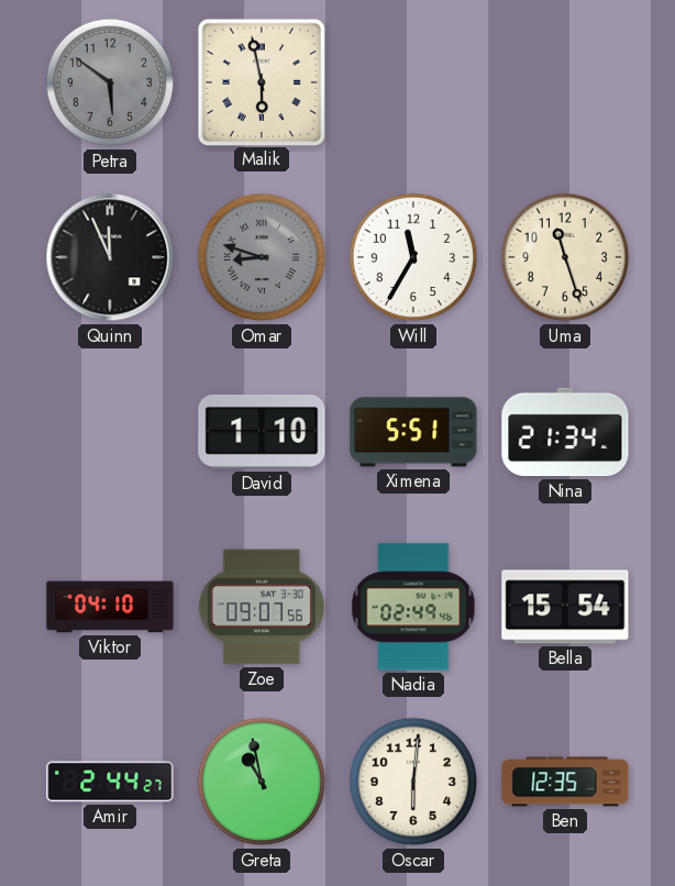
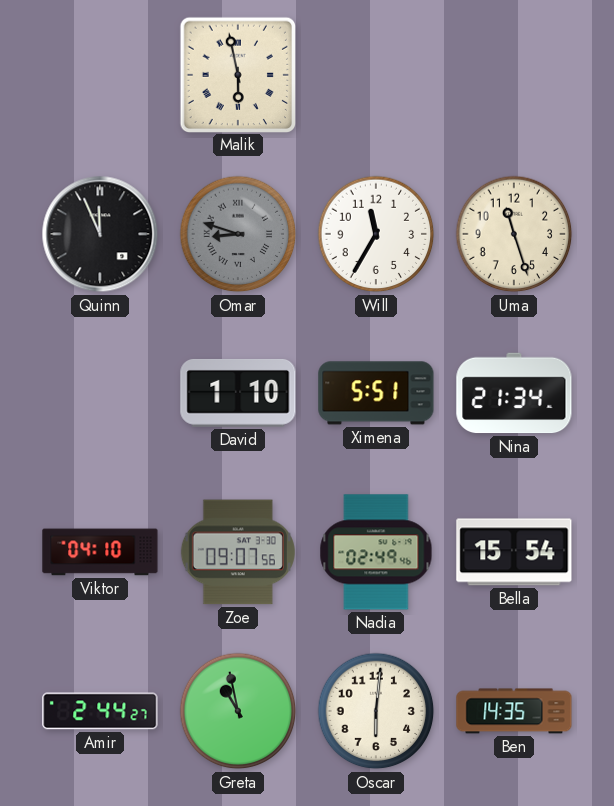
Petra: 5:51 -> none
Ben: 12:35 -> 14:35
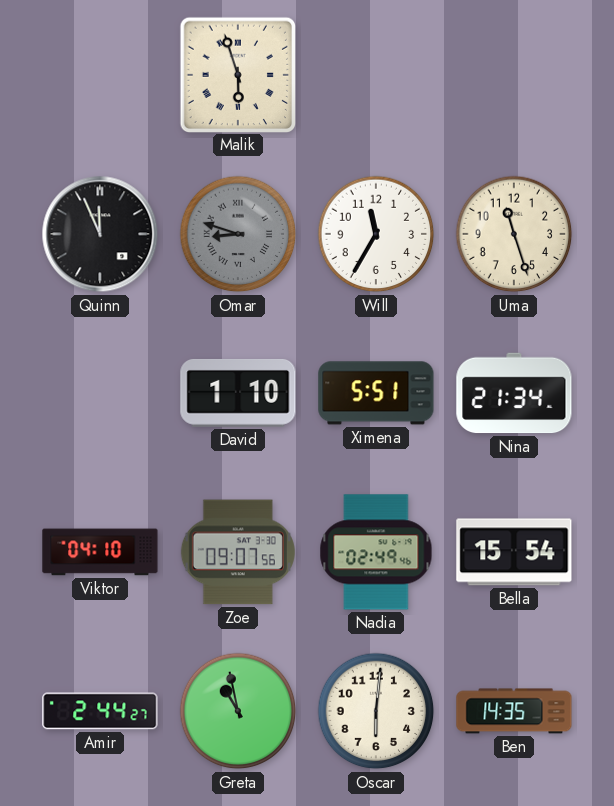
Malik: 5:58 -> 5:57
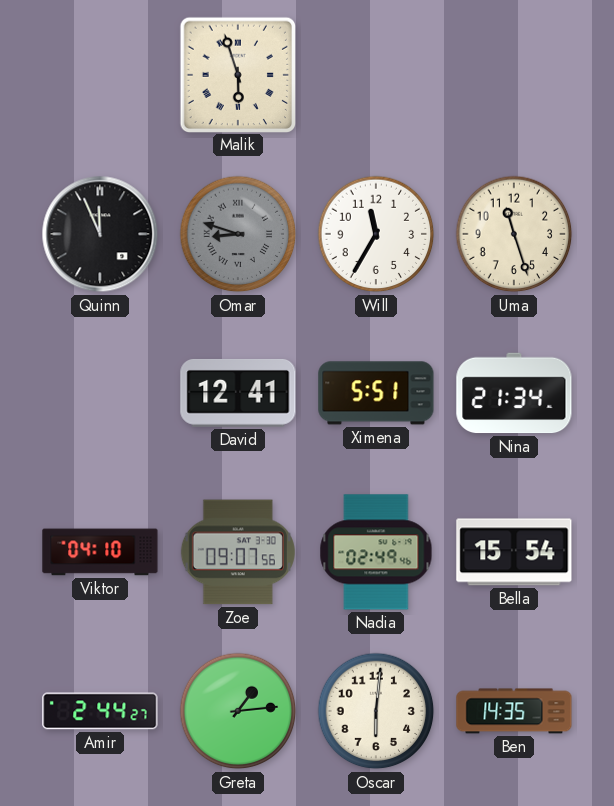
David: 1:10 -> 12:41
Greta: 10:58 -> 1:14
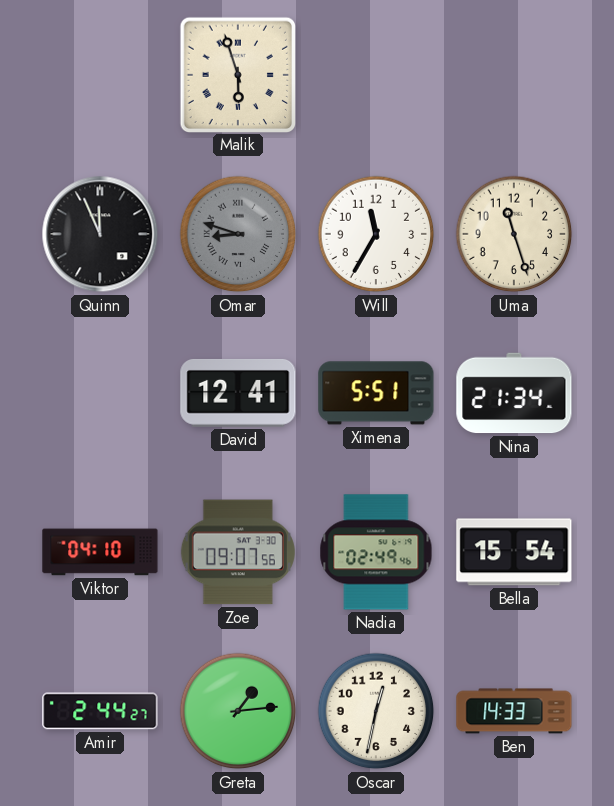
Oscar: 6:01 -> 12:32
Ben: 14:35 -> 14:33
